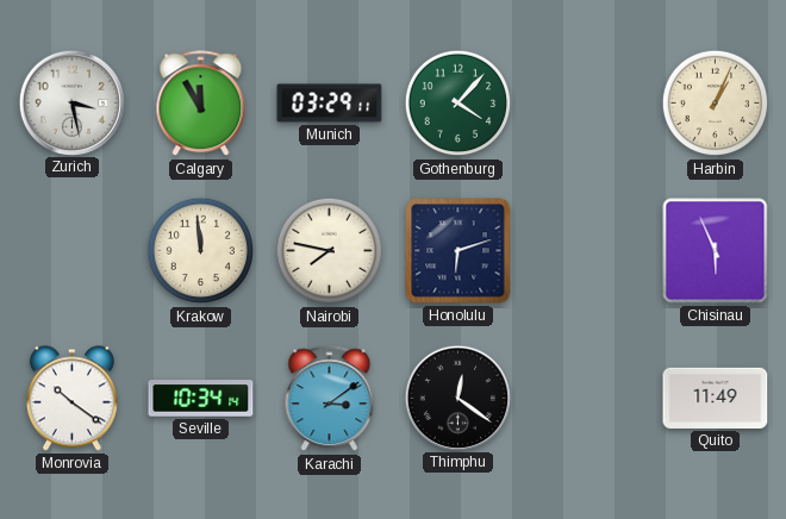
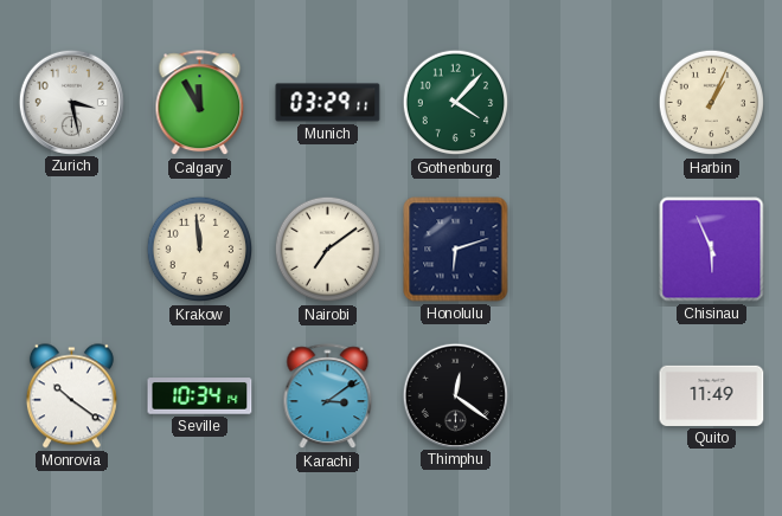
Nairobi: 7:47 -> 7:09
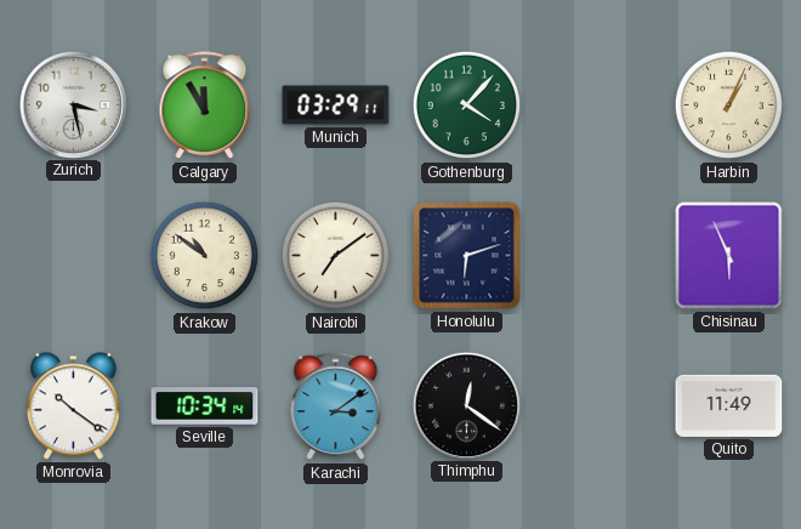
Krakow: 11:59 -> 10:51
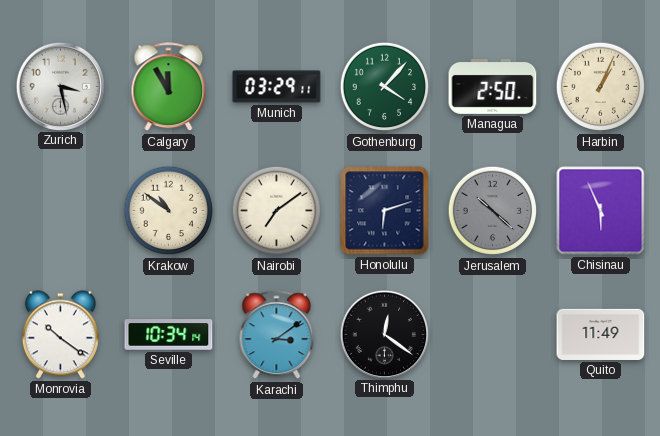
Managua: none -> 2:50
Jerusalem: none -> 10:22
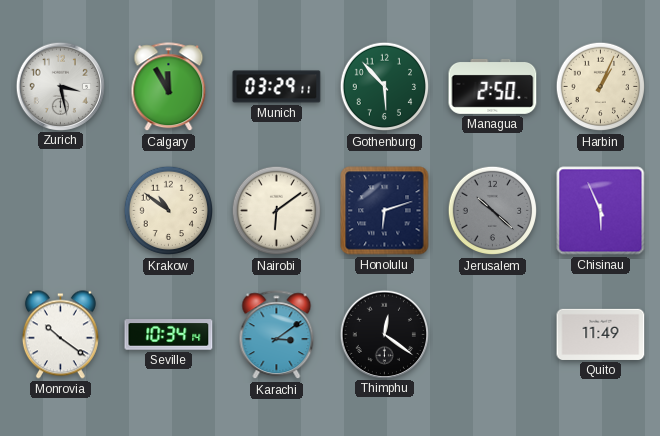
Gothenburg: 4:07 -> 5:53
Nairobi: 7:09 -> 6:09
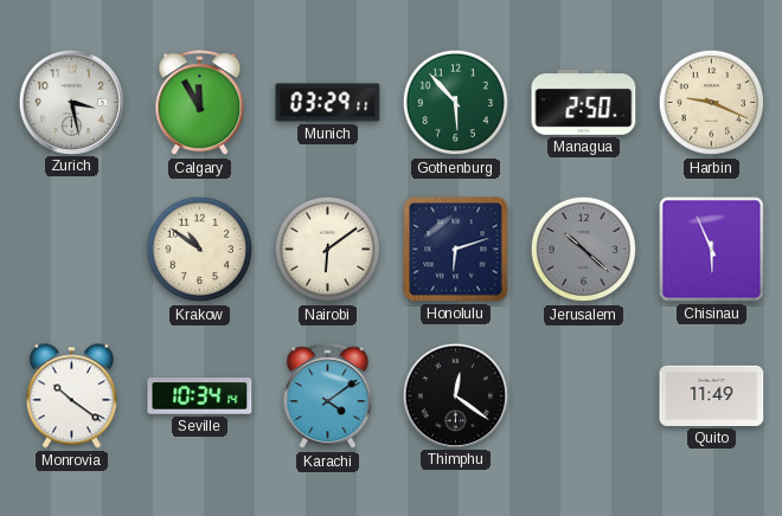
Harbin: 1:04 -> 9:19
Karachi: 3:09 -> 4:09
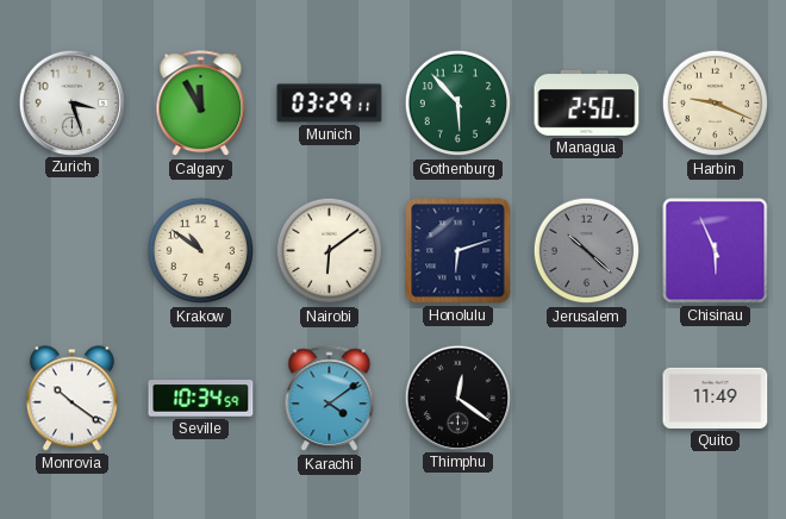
Zurich: 3:28 -> 3:27
Seville: 10:34:14 -> 10:34:59
